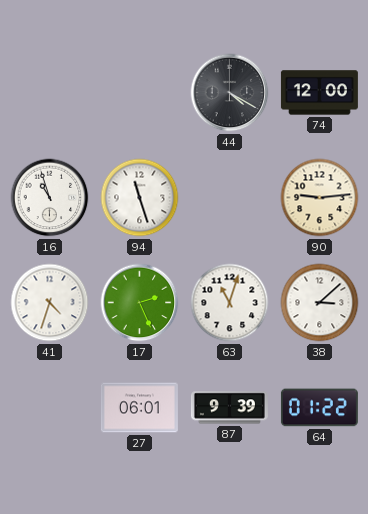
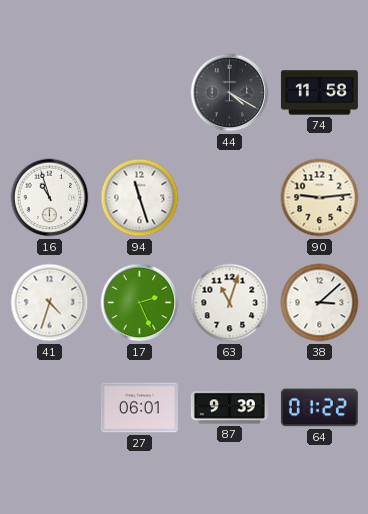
74: 12:00 -> 11:58
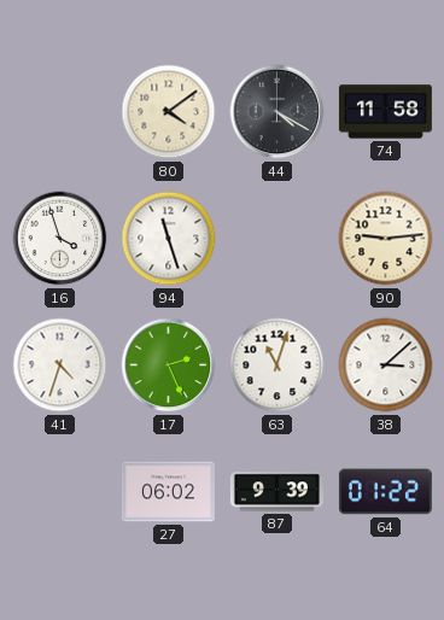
80: none -> 4:09
16: 10:57 -> 3:57
27: 06:01 -> 06:02
